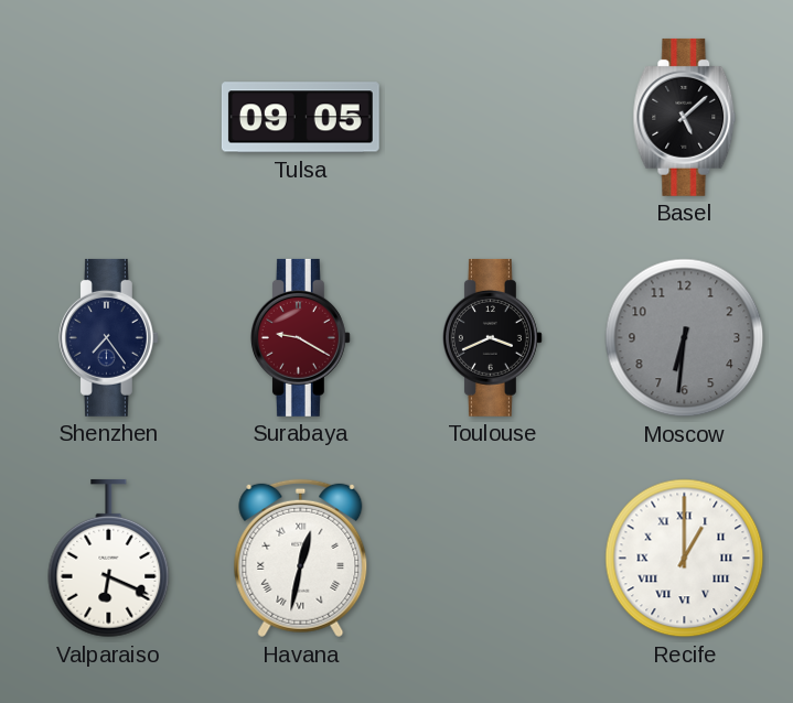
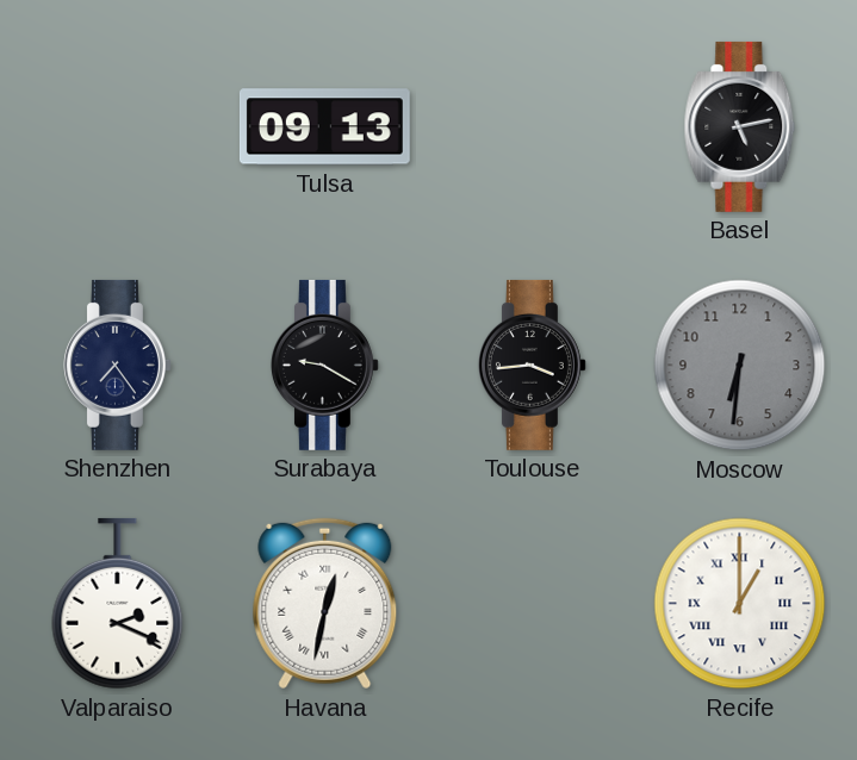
Tulsa: 09:05 -> 09:13
Basel: 5:08 -> 5:13
Surabaya dial: burgundy -> black
Toulouse: 3:41 -> 3:44
Valparaiso: 6:19 -> 2:19
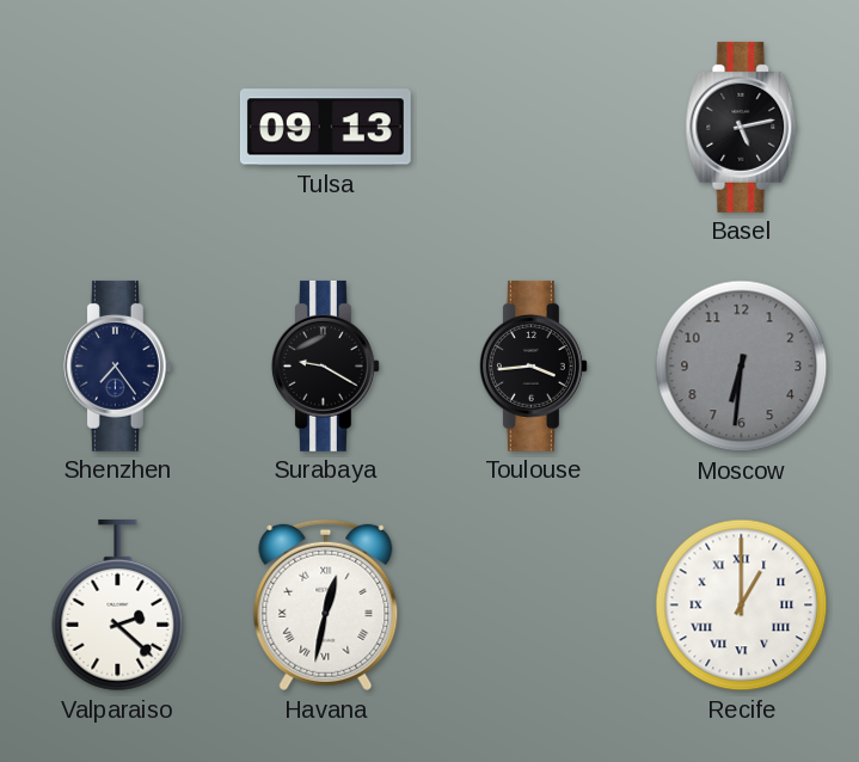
Valparaiso: 2:19 -> 2:22
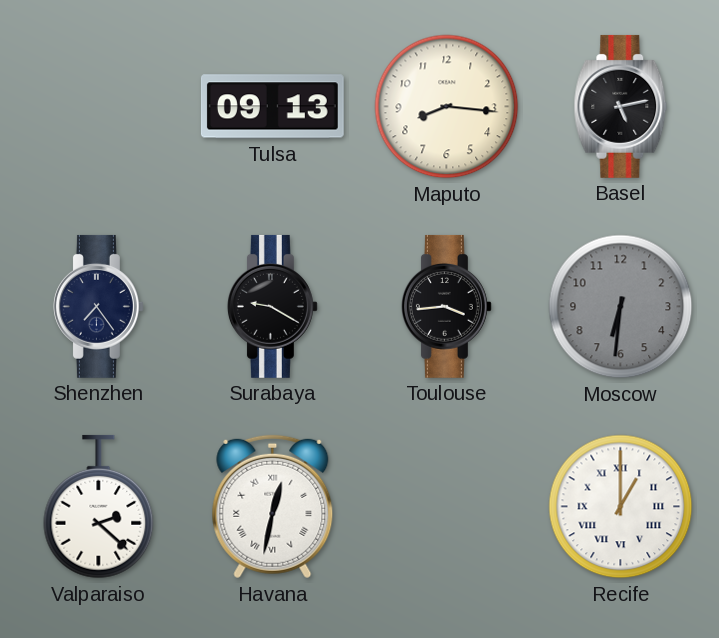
Maputo: none -> 8:16
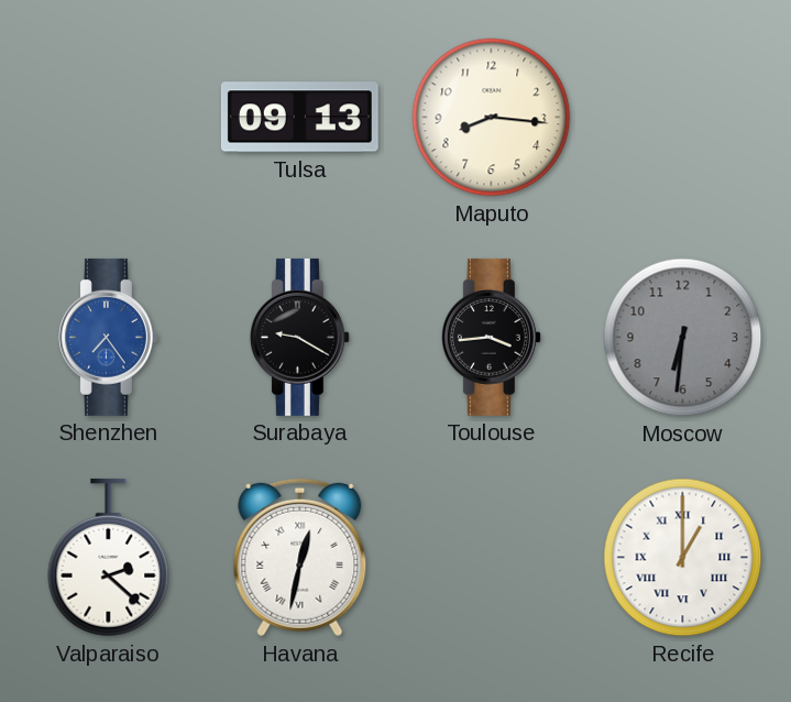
Basel: 5:13 -> none
Shenzhen dial: navy -> blue
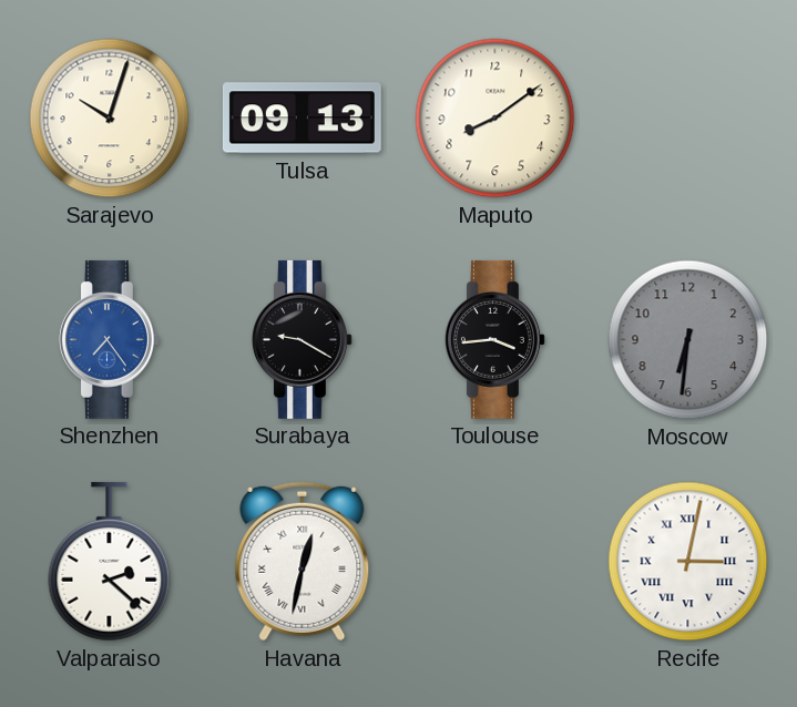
Sarajevo: none -> 10:03
Maputo: 8:16 -> 8:09
Recife: 1:00 -> 3:02
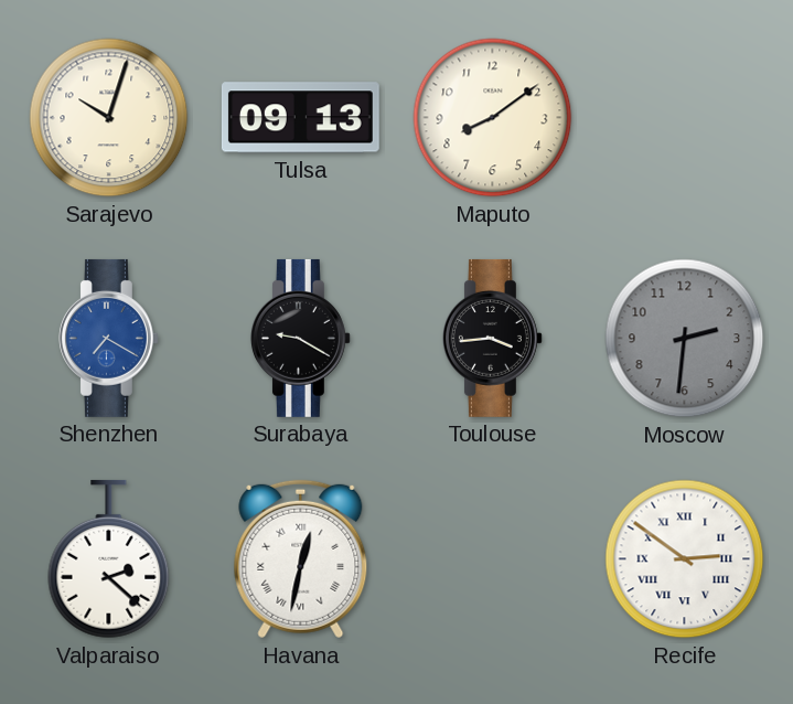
Shenzhen: 7:24 -> 7:20
Moscow: 6:31 -> 2:31
Recife: 3:02 -> 2:51
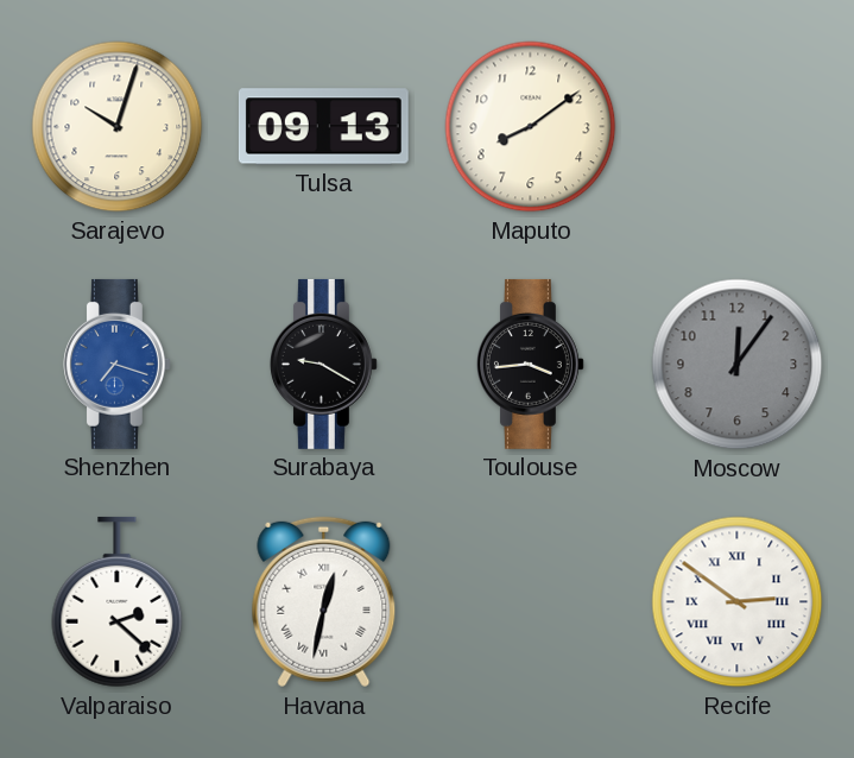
Shenzhen: 7:20 -> 7:18
Moscow: 2:31 -> 12:06
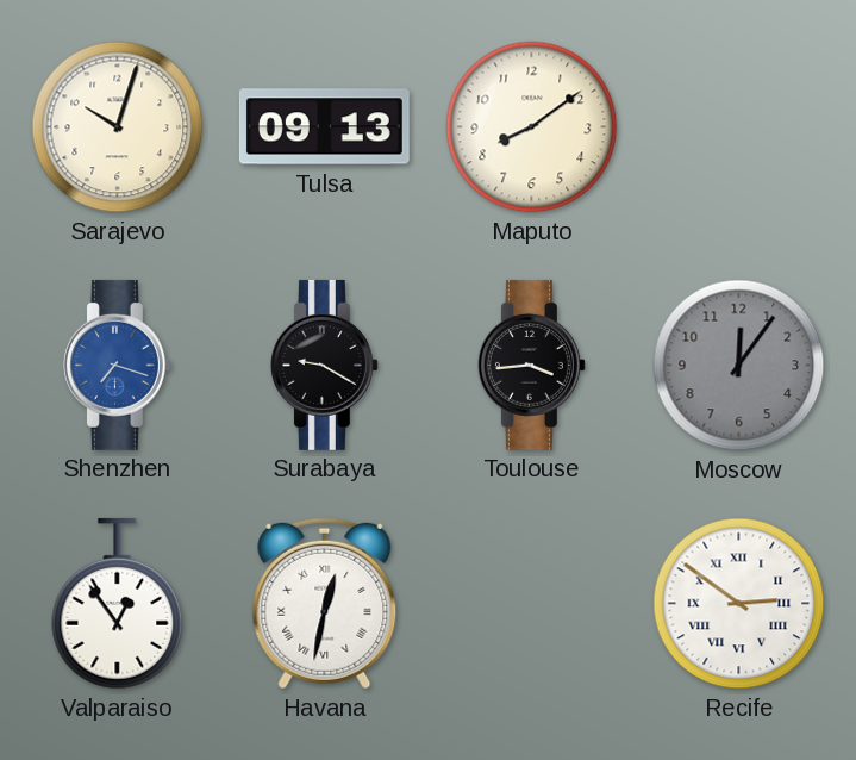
Valparaiso: 2:22 -> 12:54
